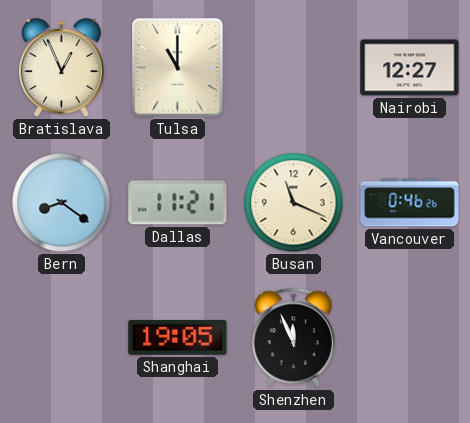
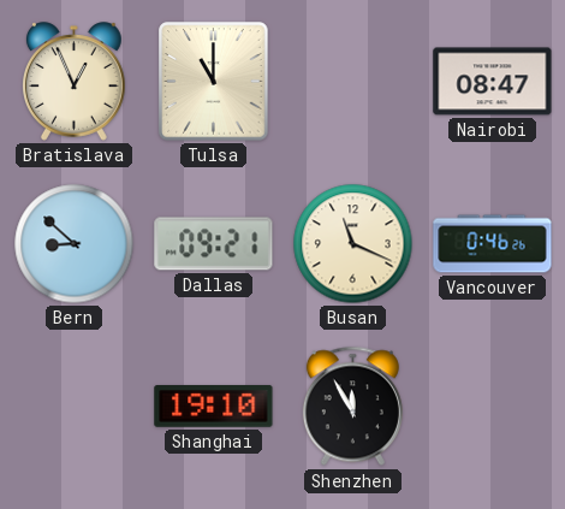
Nairobi: 12:27 -> 08:47
Bern: 8:21 -> 8:52
Dallas: 11:21 -> 09:21
Shanghai: 19:05 -> 19:10
Shenzhen: 11:56 -> 11:55
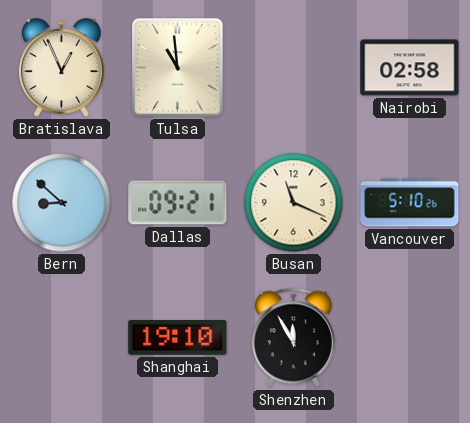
Tulsa: 11:00 -> 10:59
Nairobi: 08:47 -> 02:58
Vancouver: 0:46 -> 5:10
